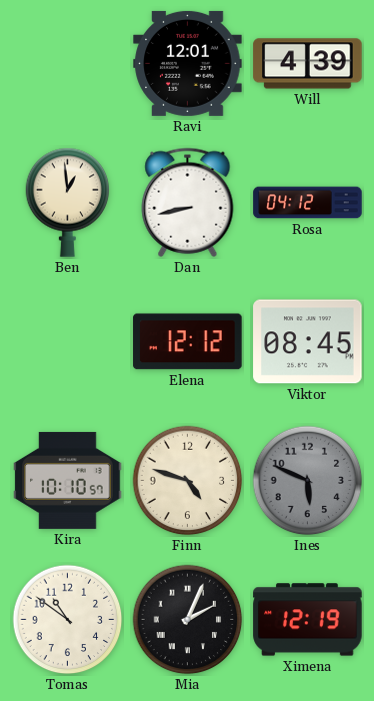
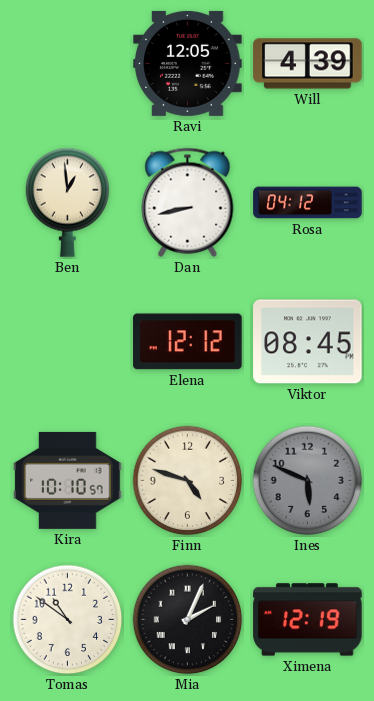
Ravi: 12:01 -> 12:05
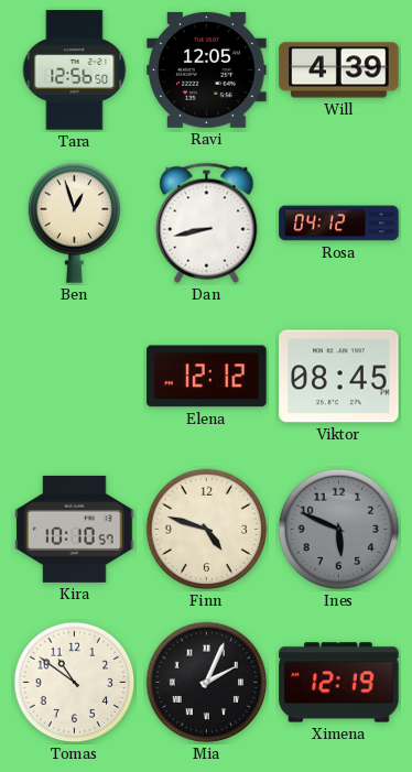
Tara: none -> 12:56
Ben: 12:59 -> 12:57
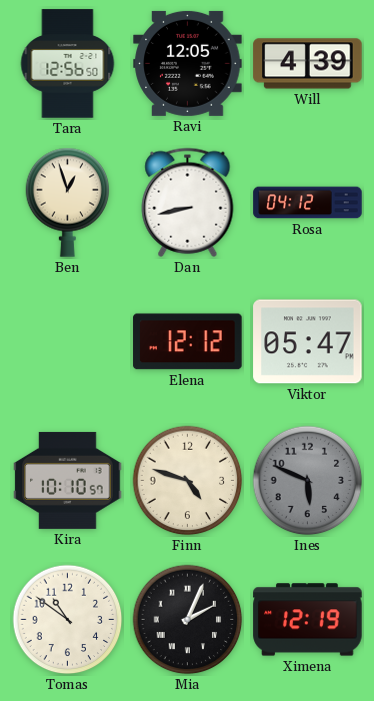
Viktor: 08:45 -> 05:47
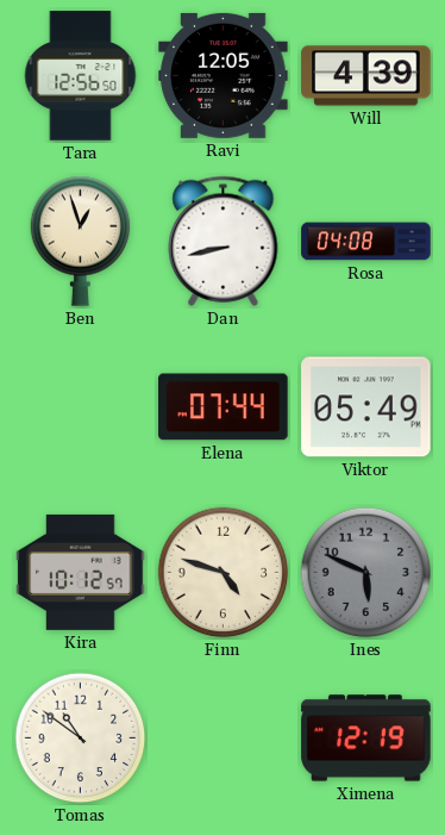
Rosa: 04:12 -> 04:08
Elena: 12:12 -> 07:44
Viktor: 05:47 -> 05:49
Kira: 10:10 -> 10:12
Mia: 2:04 -> none
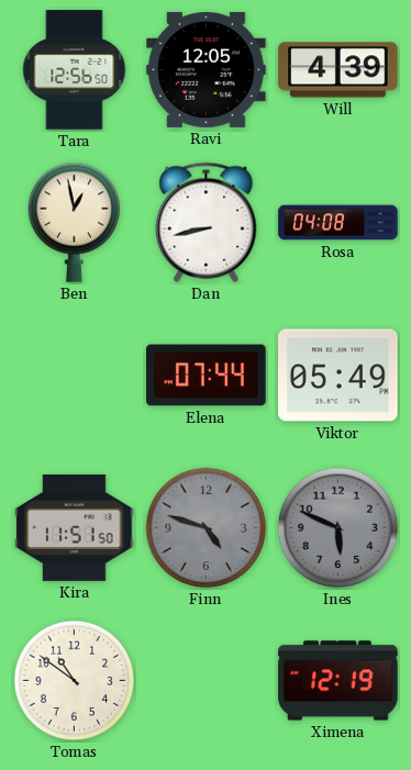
Ben: 12:57 -> 12:58
Kira: 10:12 -> 11:51
Finn dial: cream -> grey
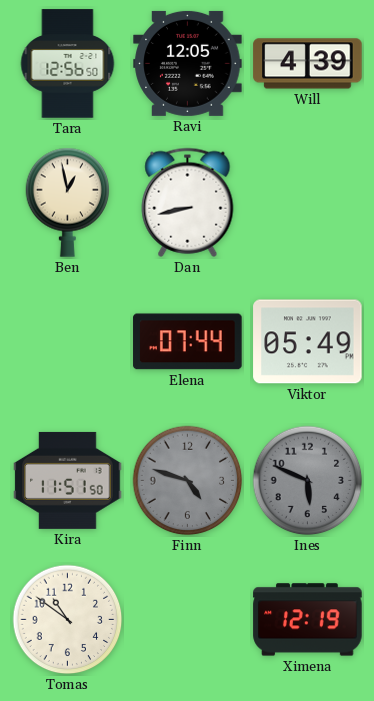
Rosa: 04:08 -> none
